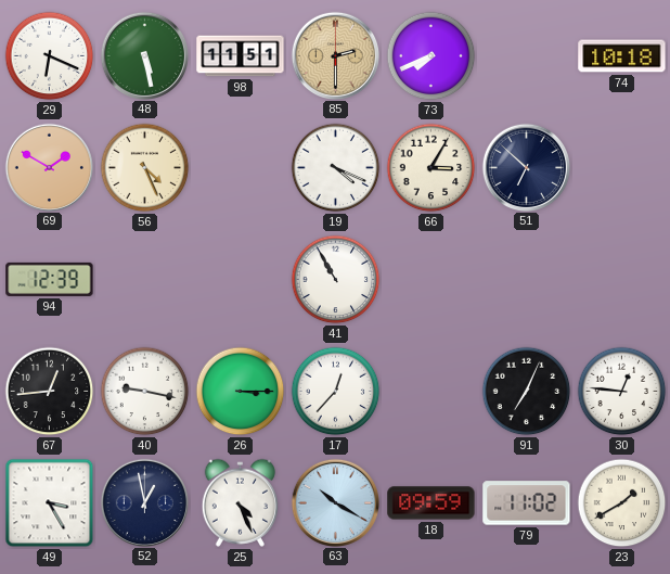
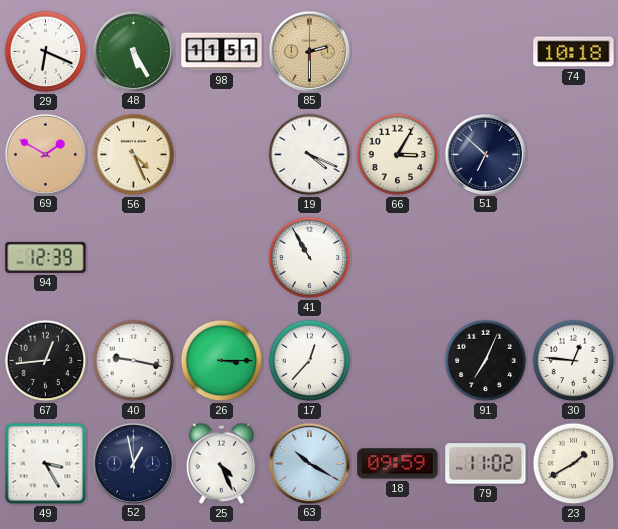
48: 5:28 -> 5:25
73: 7:41 -> none
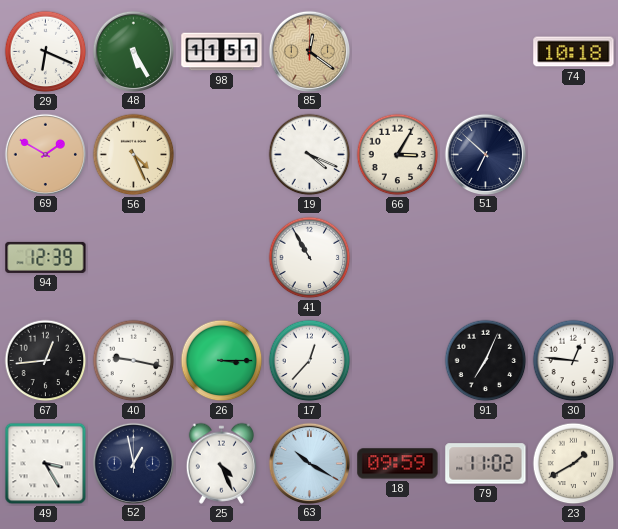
85: 2:30 -> 12:21
